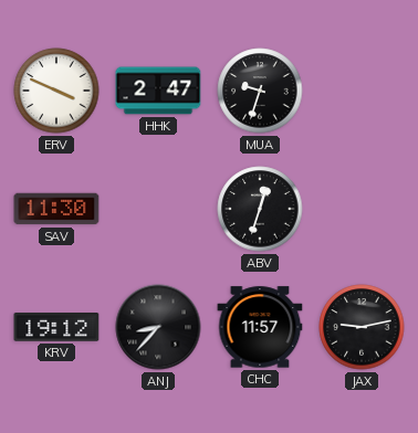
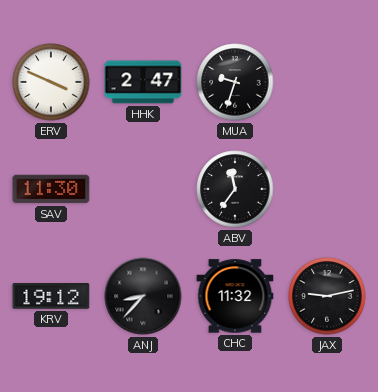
ABV: 12:33 -> 11:36
CHC: 11:57 -> 11:32
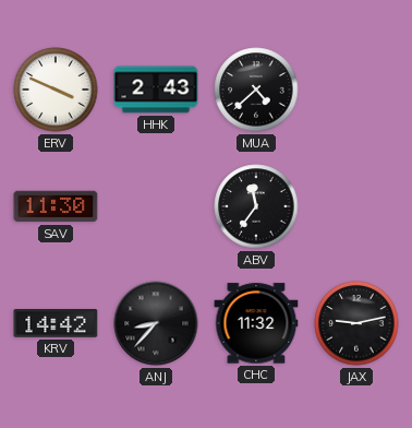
HHK: 2:47 -> 2:43
MUA: 9:33 -> 4:38
KRV: 19:12 -> 14:42
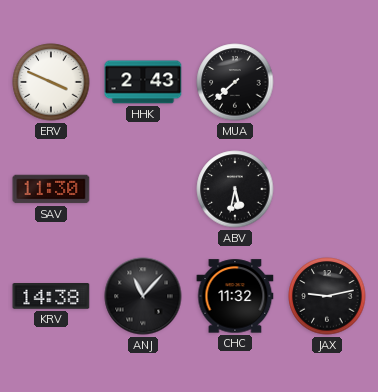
MUA: 4:38 -> 7:38
ABV: 11:36 -> 5:32
KRV: 14:42 -> 14:38
ANJ: 8:37 -> 11:07
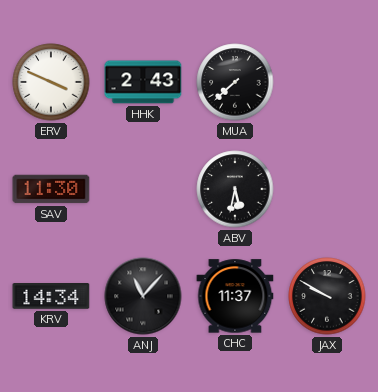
KRV: 14:38 -> 14:34
CHC: 11:32 -> 11:37
JAX: 9:13 -> 9:50
